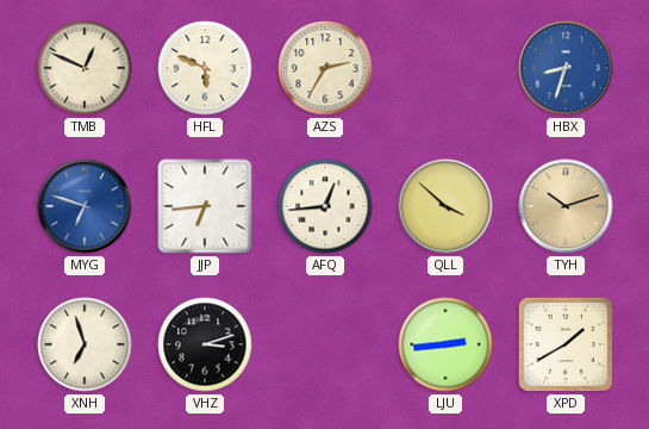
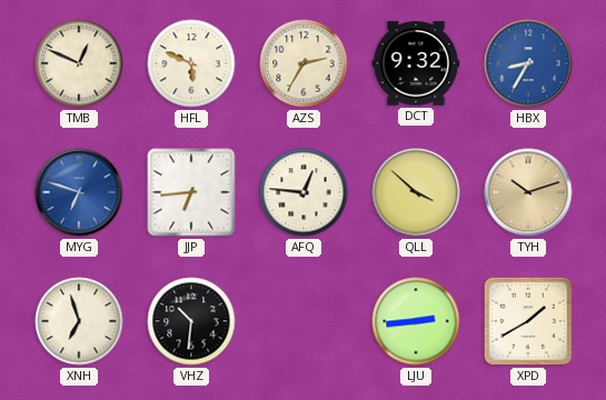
DCT: none -> 9:32
HBX: 8:33 -> 8:35
AFQ: 12:44 -> 12:46
VHZ: 3:12 -> 10:31
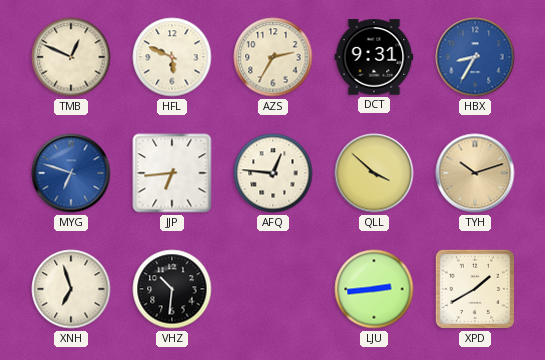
DCT: 9:32 -> 9:31
